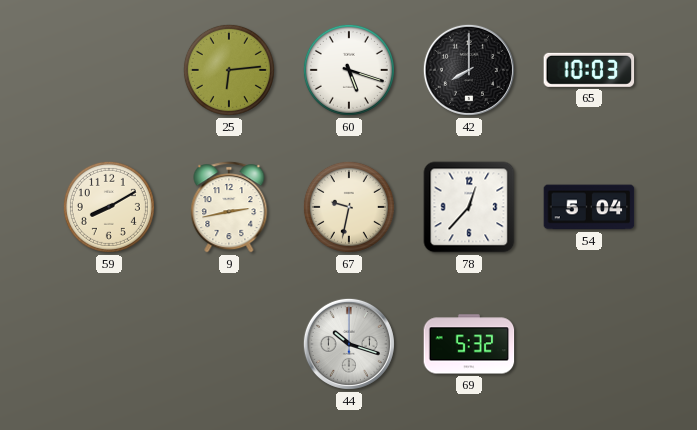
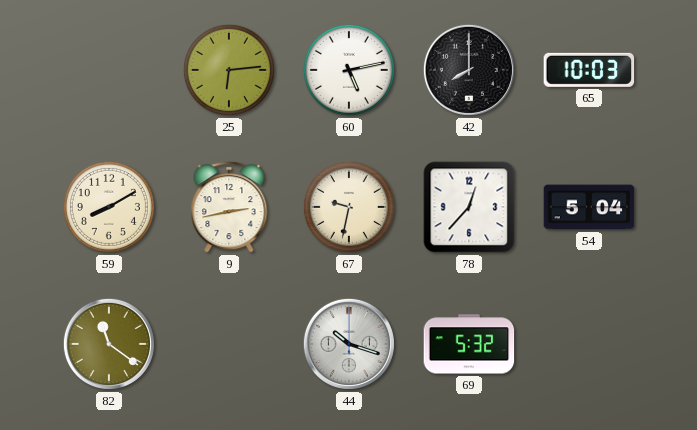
60: 5:18 -> 5:13
82: none -> 11:21
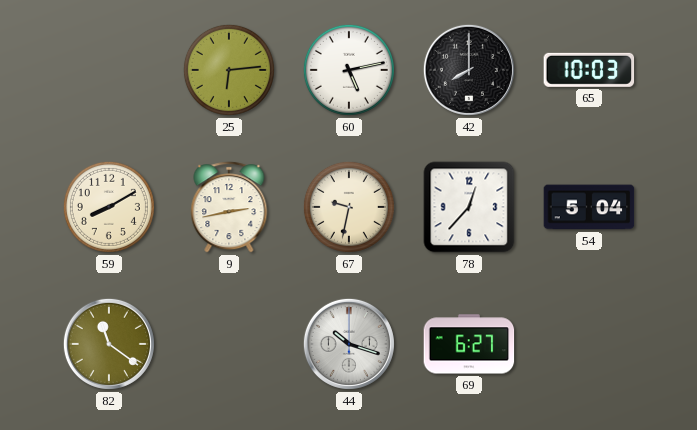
69: 5:32 -> 6:27
